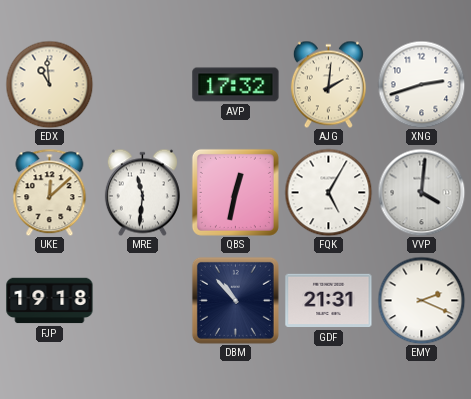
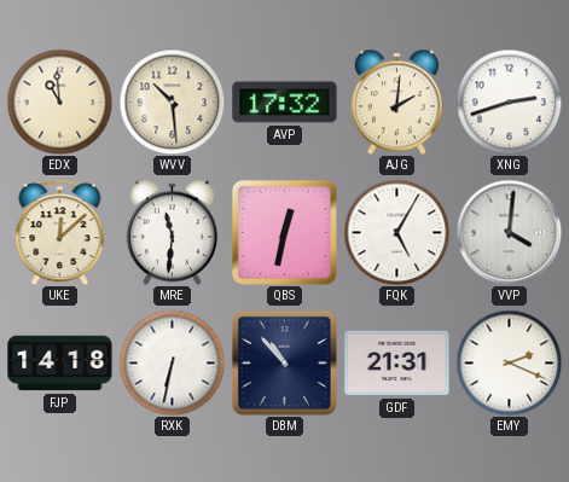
WVV: none -> 10:29
FJP: 19:18 -> 14:18
RXK: none -> 6:32
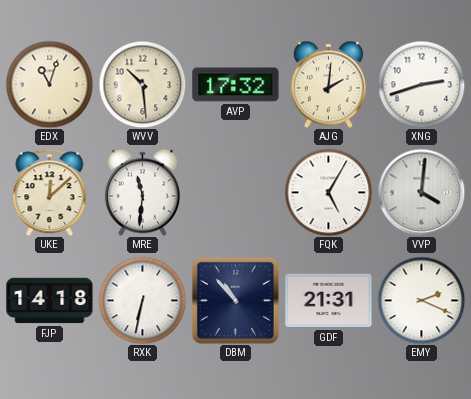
EDX: 10:59 -> 11:03
QBS: 12:32 -> none
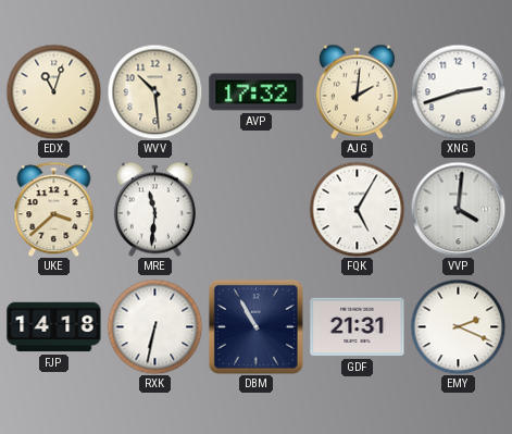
UKE: 12:08 -> 3:38
DBM: 10:53 -> 10:55
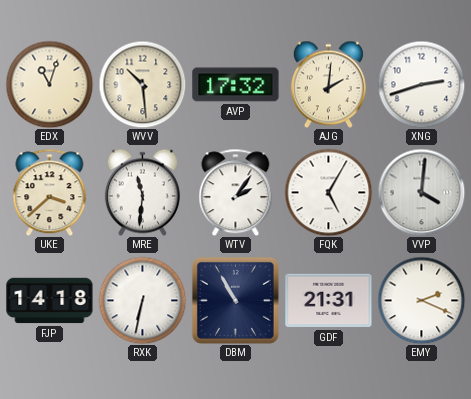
WTV: none -> 2:06
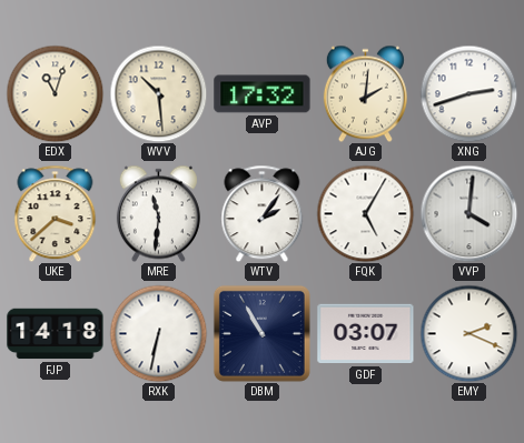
GDF: 21:31 -> 03:07
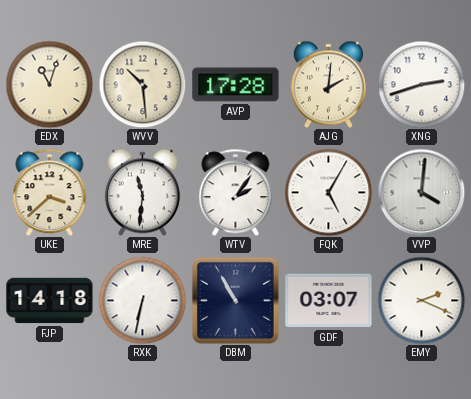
AVP: 17:32 -> 17:28
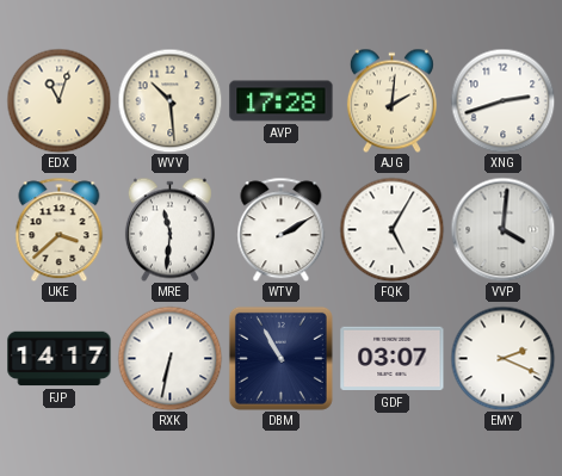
WTV: 2:06 -> 2:10
FJP: 14:18 -> 14:17
